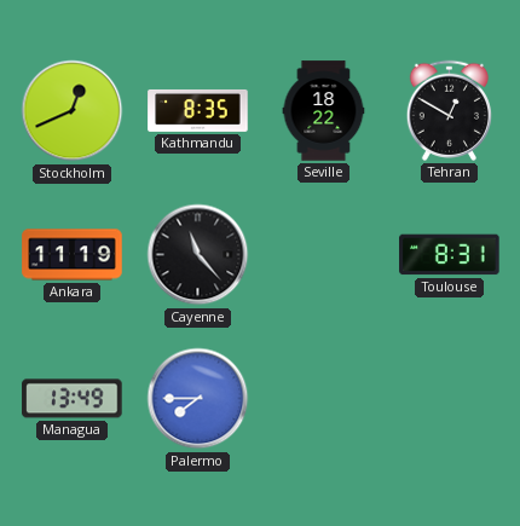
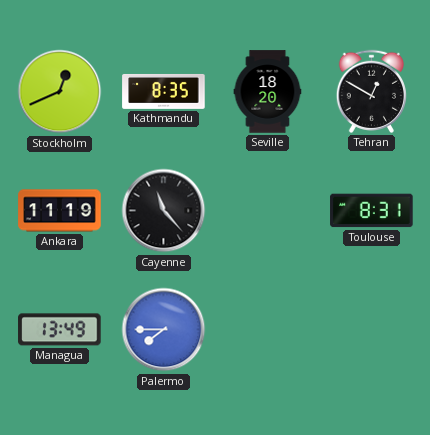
Seville: 18:22 -> 18:20
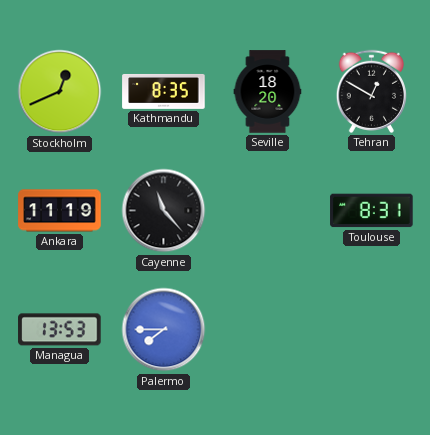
Managua: 13:49 -> 13:53
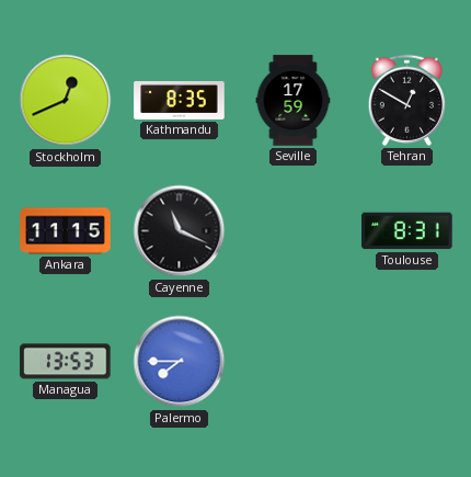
Seville: 18:20 -> 17:59
Ankara: 11:19 -> 11:15
Cayenne: 11:23 -> 11:19
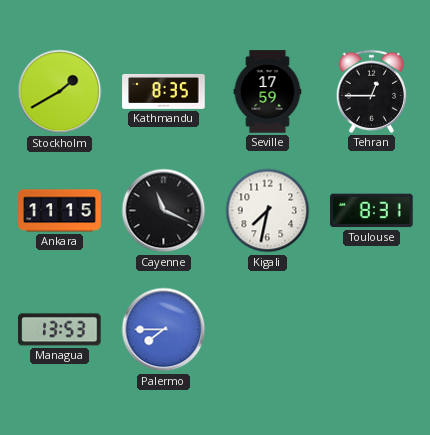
Stockholm: 12:41 -> 1:40
Tehran: 12:50 -> 12:45
Kigali: none -> 7:32
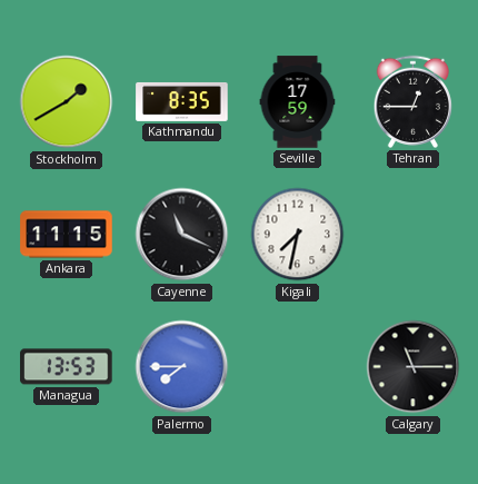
Toulouse: 8:31 -> none
Calgary: none -> 11:15
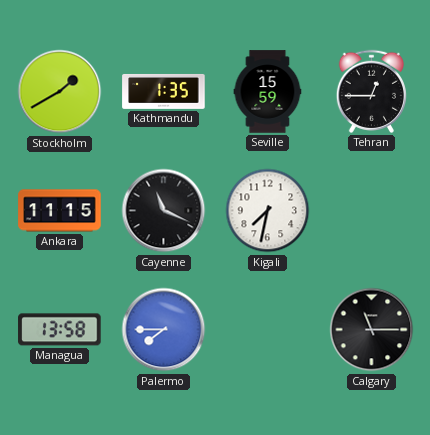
Kathmandu: 8:35 -> 1:35
Seville: 17:59 -> 15:59
Managua: 13:53 -> 13:58
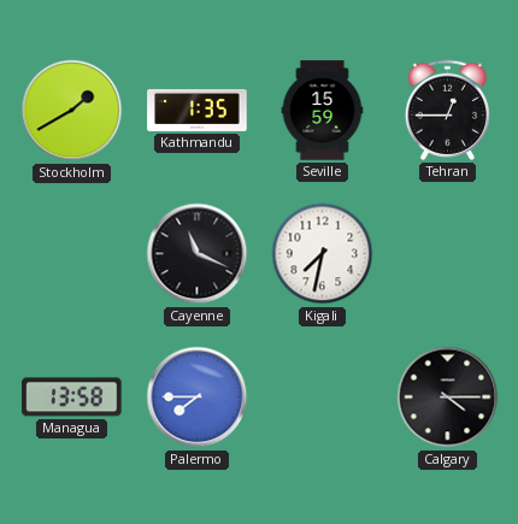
Ankara: 11:15 -> none
Calgary: 11:15 -> 4:15
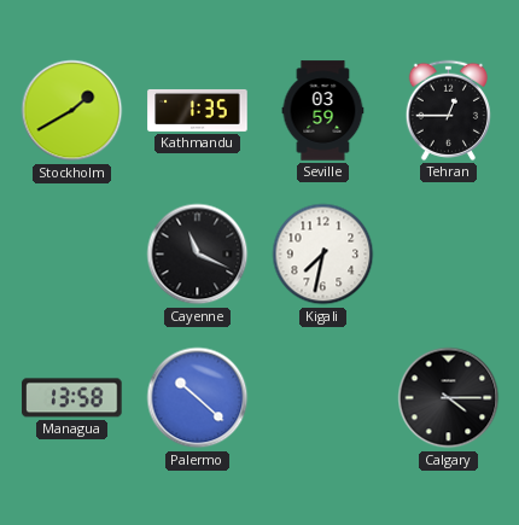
Seville: 15:59 -> 03:59
Palermo: 7:45 -> 10:22
